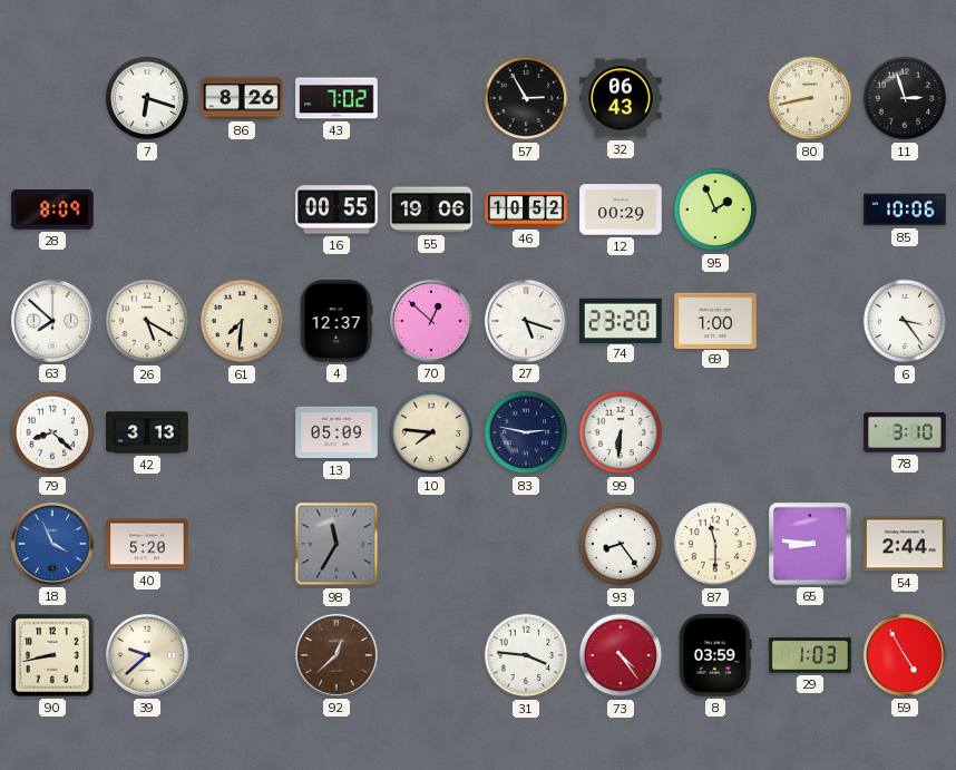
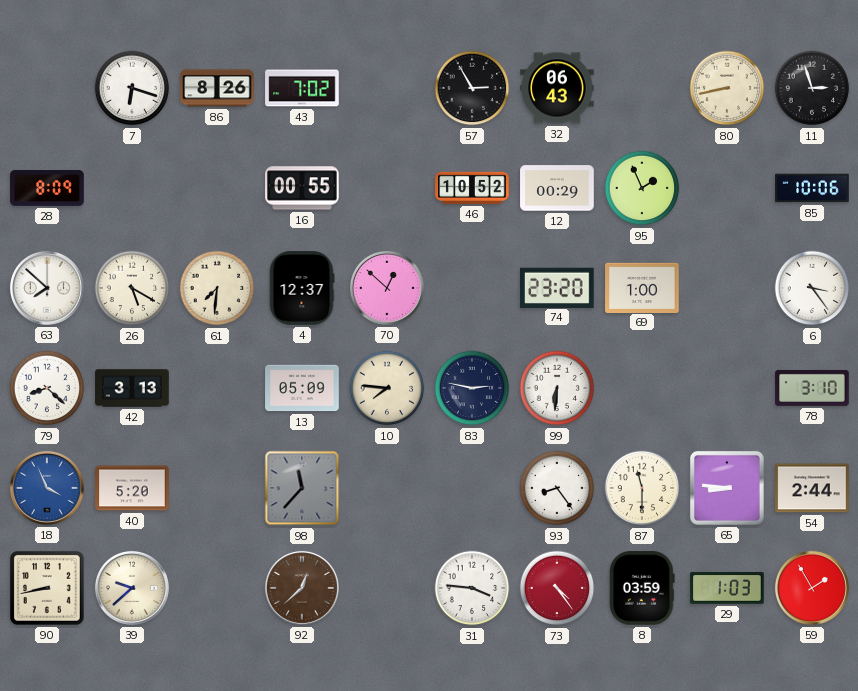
55: 19:06 -> none
27: 5:18 -> none
98: 11:35 -> 11:37
59: 4:55 -> 1:55
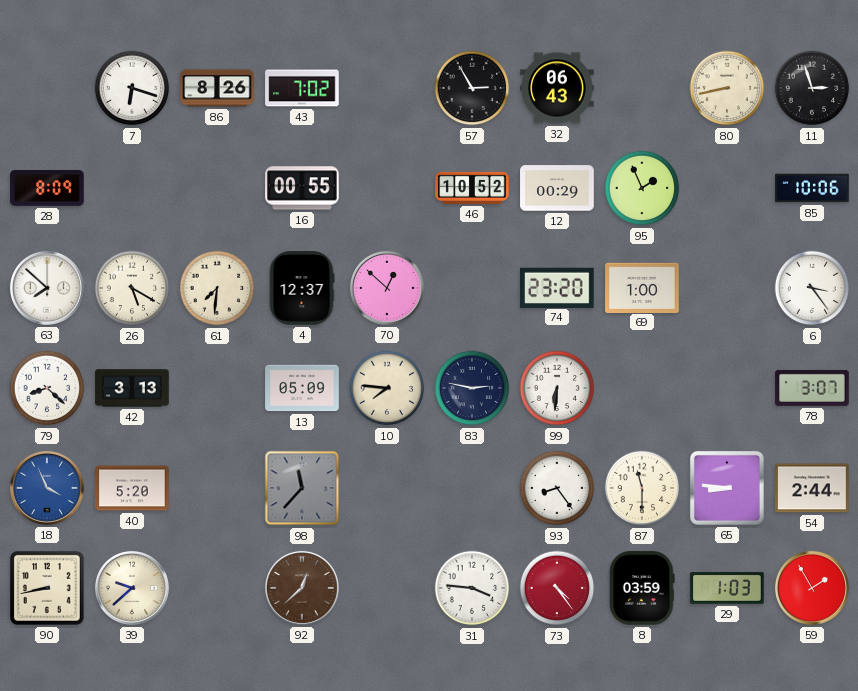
78: 3:10 -> 3:07
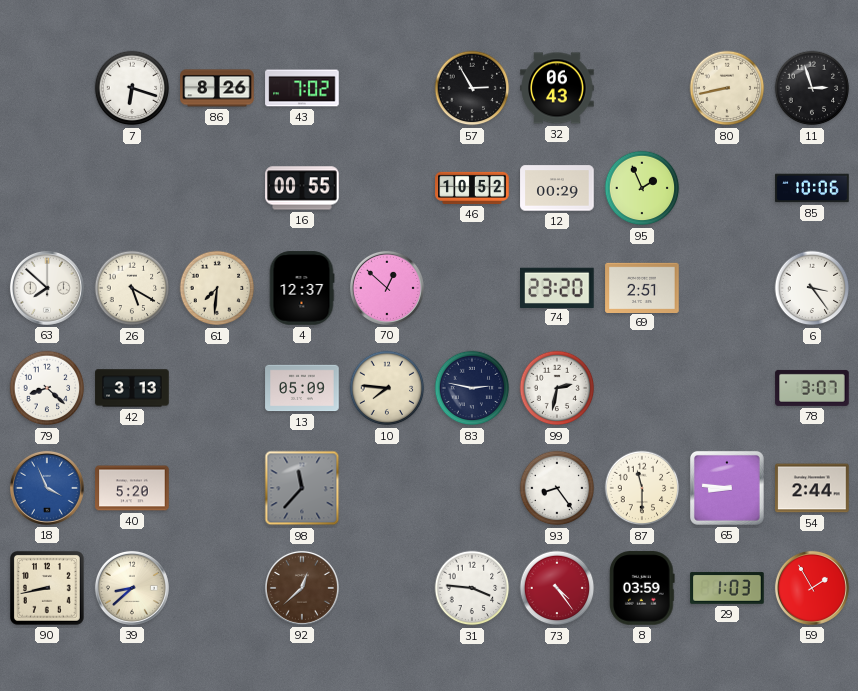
28: 8:09 -> none
69: 1:00 -> 2:51
99: 6:31 -> 2:32
39: 9:38 -> 8:38
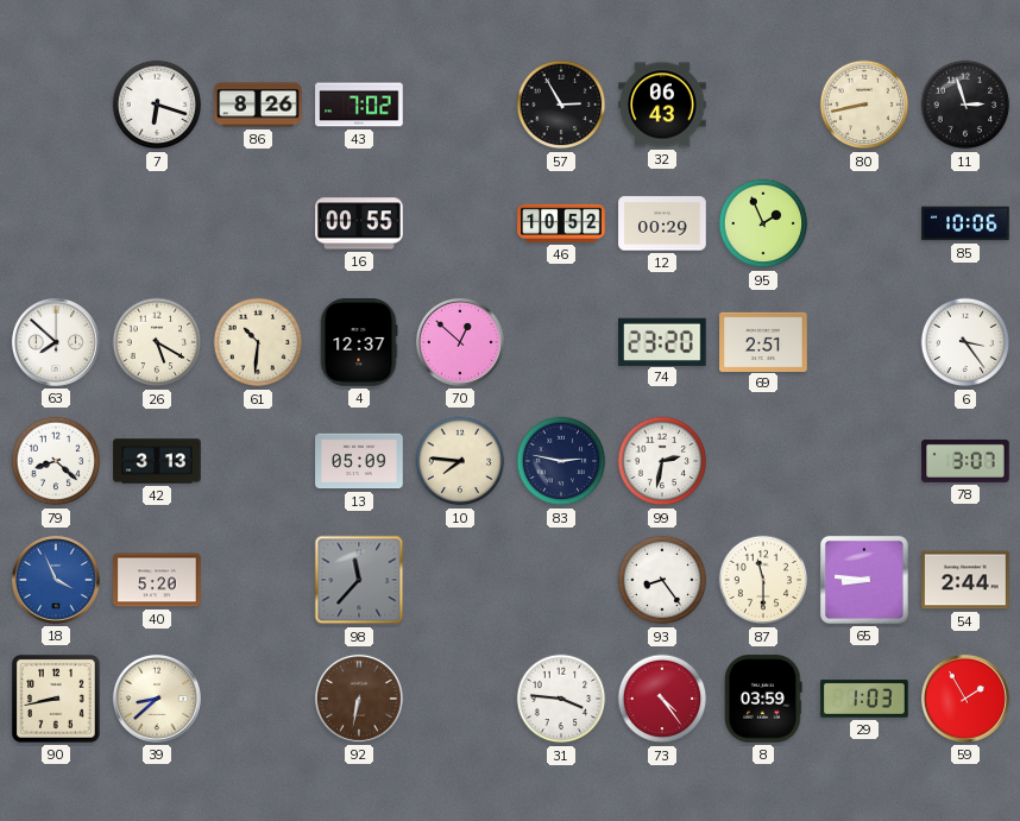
61: 7:31 -> 10:31
92: 12:38 -> 6:32
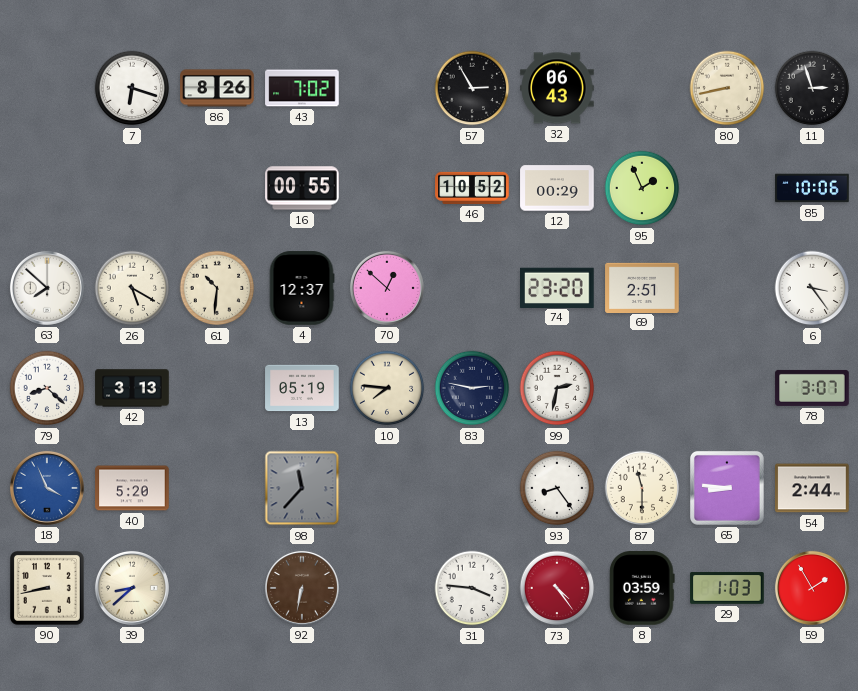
13: 05:09 -> 05:19
